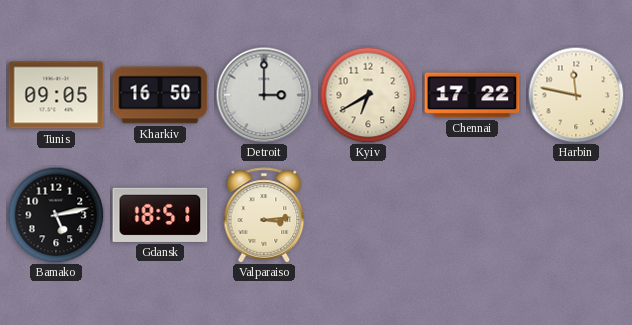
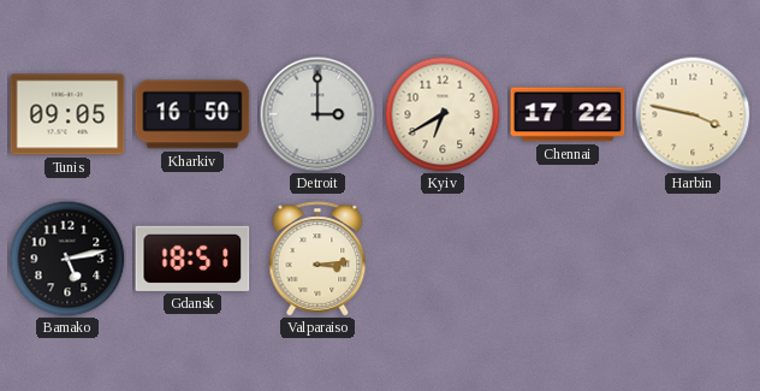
Harbin: 11:47 -> 3:47
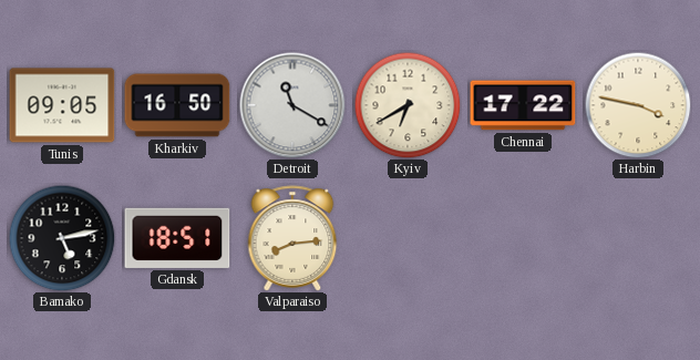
Detroit: 3:00 -> 11:20
Valparaiso: 3:14 -> 8:14
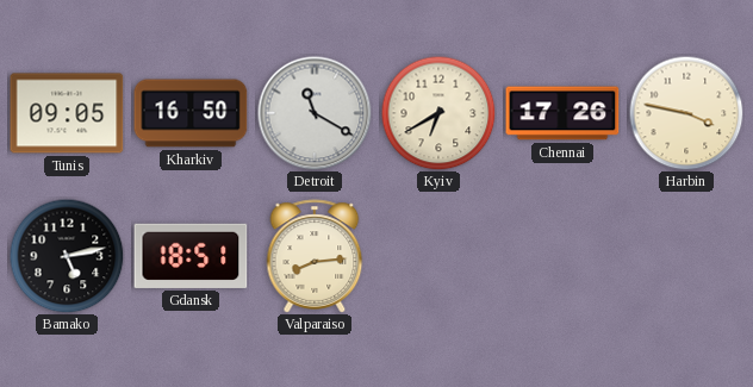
Chennai: 17:22 -> 17:26
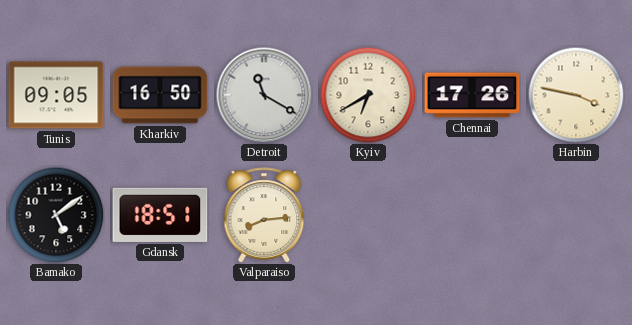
Bamako: 5:13 -> 5:09
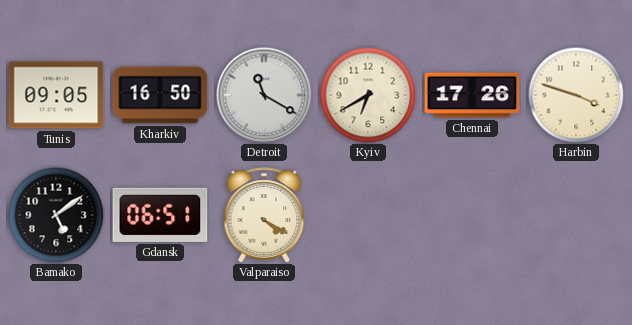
Harbin: 3:47 -> 3:48
Gdansk: 18:51 -> 06:51
Valparaiso: 8:14 -> 4:20
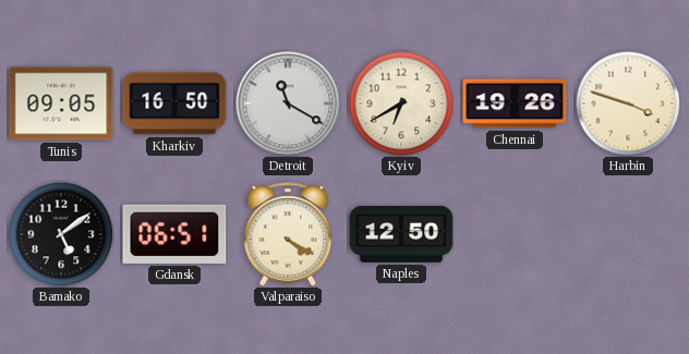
Chennai: 17:26 -> 19:26
Naples: none -> 12:50
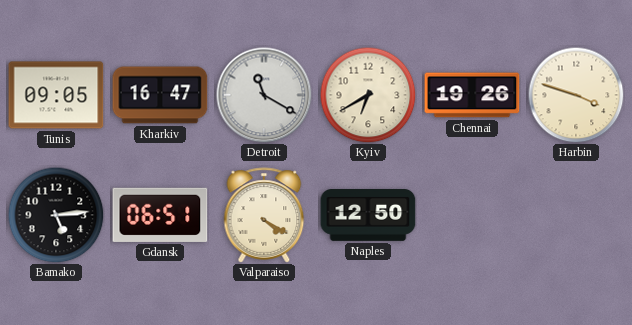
Kharkiv: 16:50 -> 16:47
Bamako: 5:09 -> 5:14
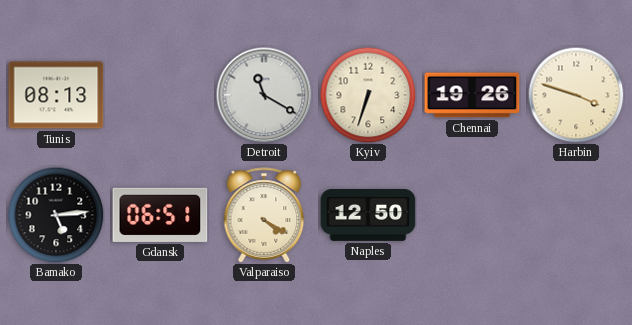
Tunis: 09:05 -> 08:13
Kharkiv: 16:47 -> none
Kyiv: 6:40 -> 6:33
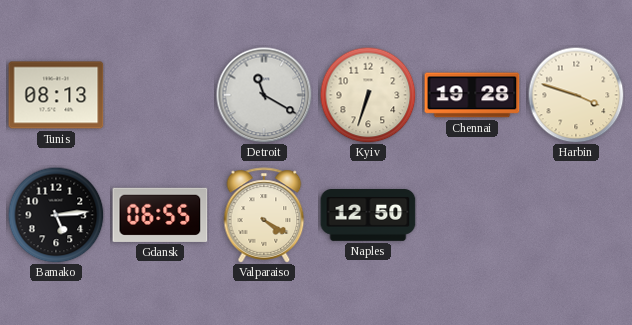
Chennai: 19:26 -> 19:28
Gdansk: 06:51 -> 06:55
